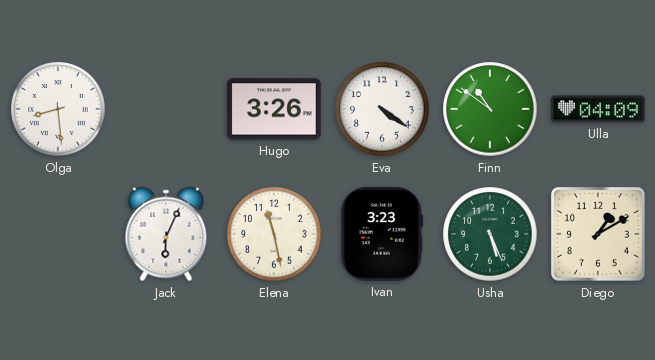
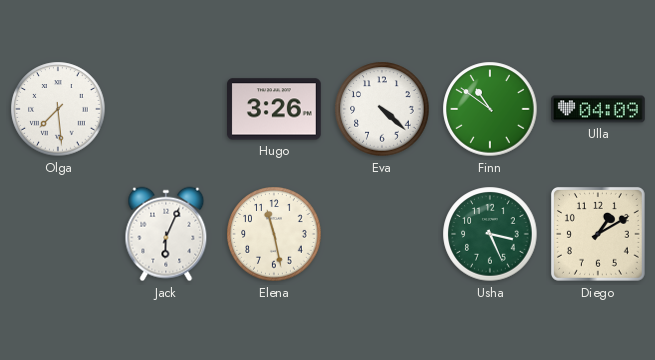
Olga: 8:29 -> 7:29
Eva: 4:21 -> 4:22
Ivan: 3:23 -> none
Usha: 5:26 -> 3:26
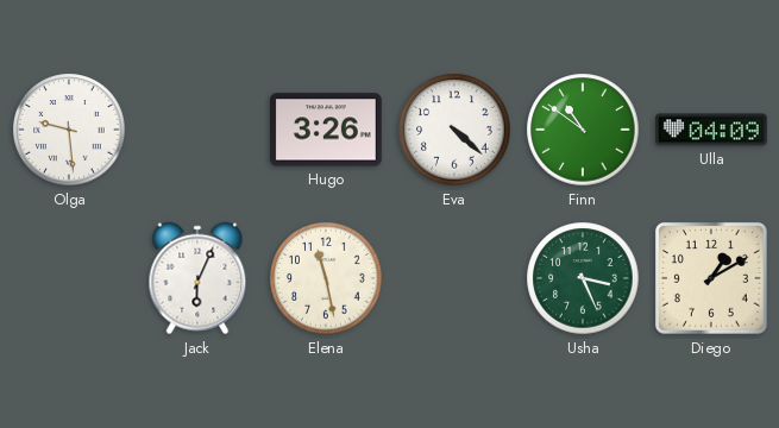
Olga: 7:29 -> 9:29
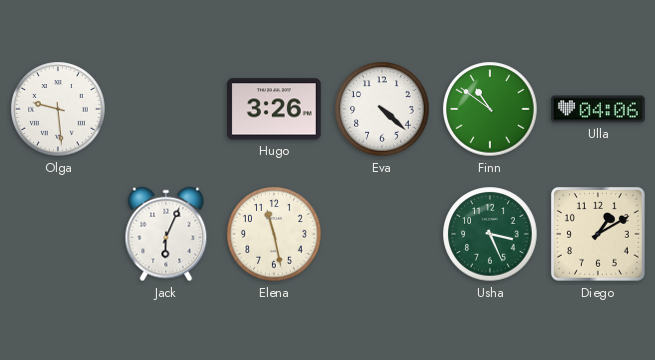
Ulla: 04:09 -> 04:06
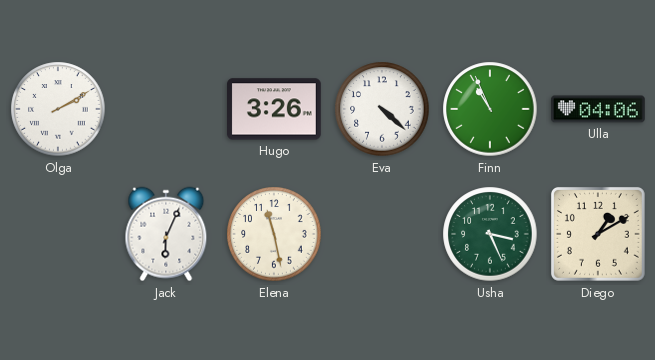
Olga: 9:29 -> 2:10
Finn: 10:51 -> 10:56
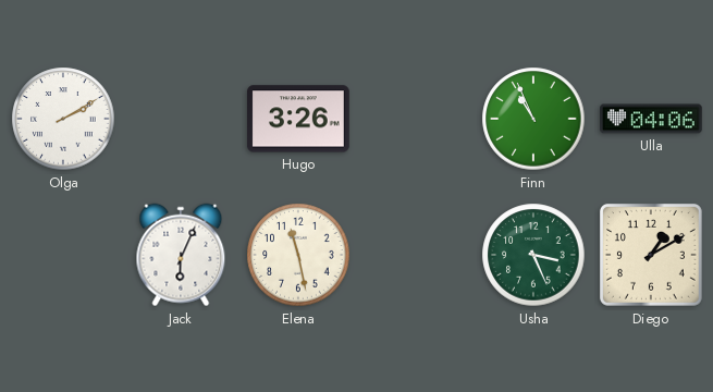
Eva: 4:22 -> none
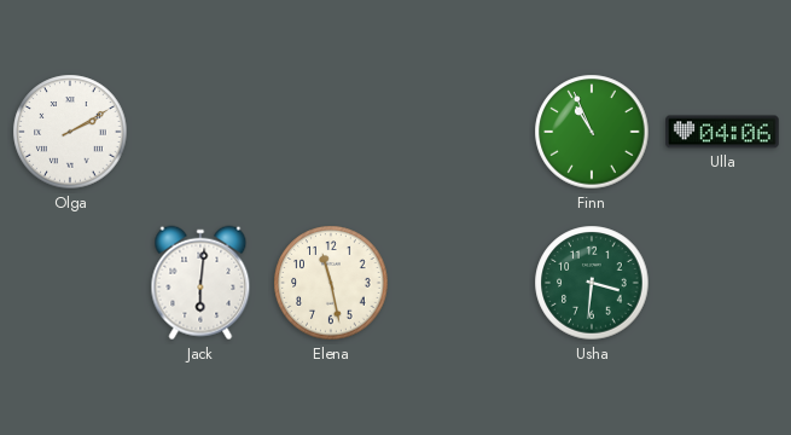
Hugo: 3:26 -> none
Jack: 6:04 -> 6:01
Usha: 3:26 -> 3:31
Diego: 1:10 -> none
